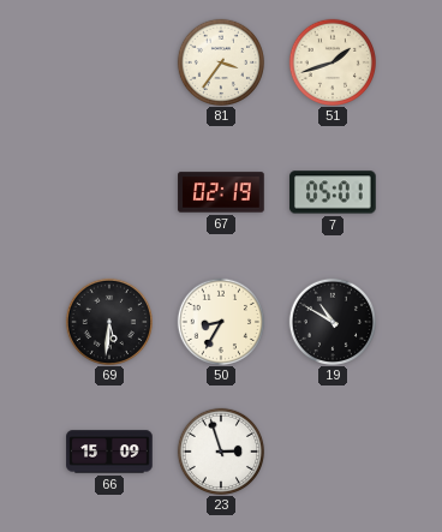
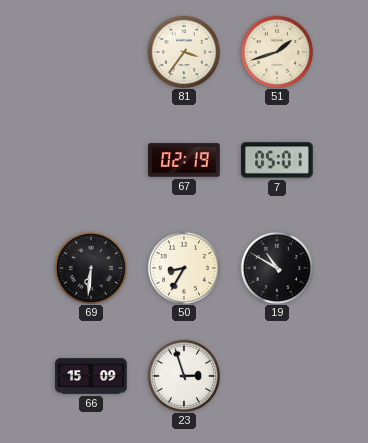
69: 5:31 -> 6:31
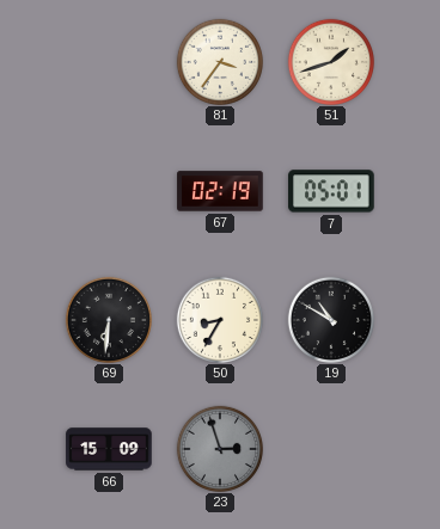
23 dial: white -> grey
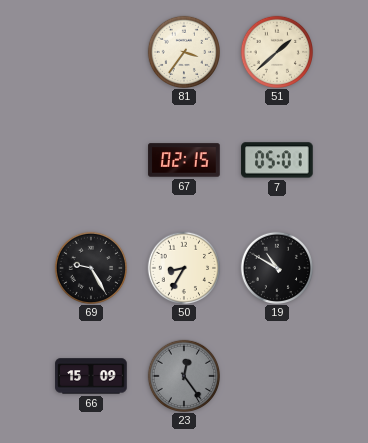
51: 1:42 -> 1:38
67: 02:19 -> 02:15
69: 6:31 -> 9:25
23: 2:57 -> 12:24
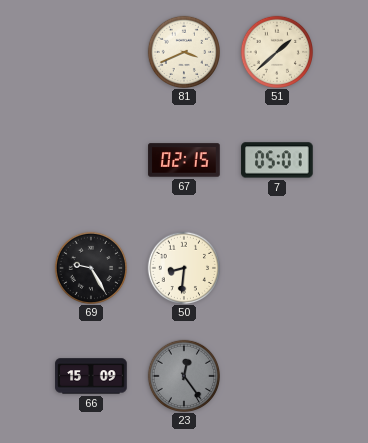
81: 3:36 -> 3:41
50: 8:35 -> 8:31
19: 10:50 -> none
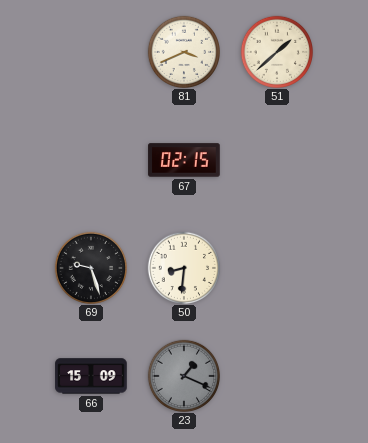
7: 05:01 -> none
69: 9:25 -> 9:27
23: 12:24 -> 1:19
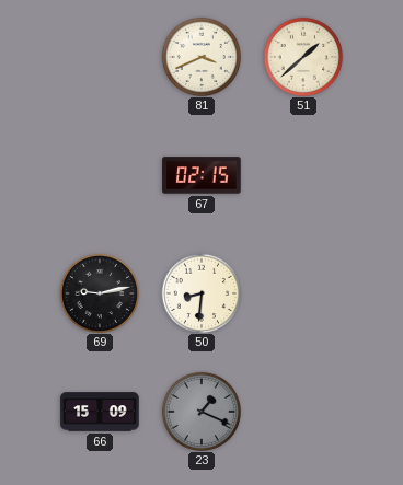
69: 9:27 -> 9:13
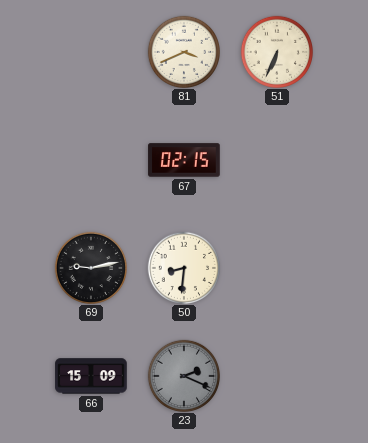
51: 1:38 -> 6:34
23: 1:19 -> 2:19
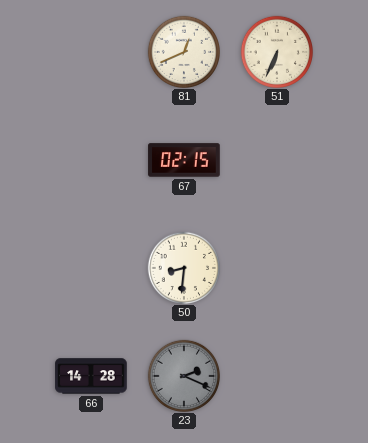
81: 3:41 -> 12:41
69: 9:13 -> none
66: 15:09 -> 14:28
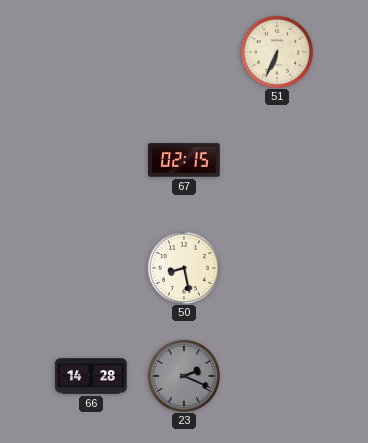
81: 12:41 -> none
50: 8:31 -> 8:28
